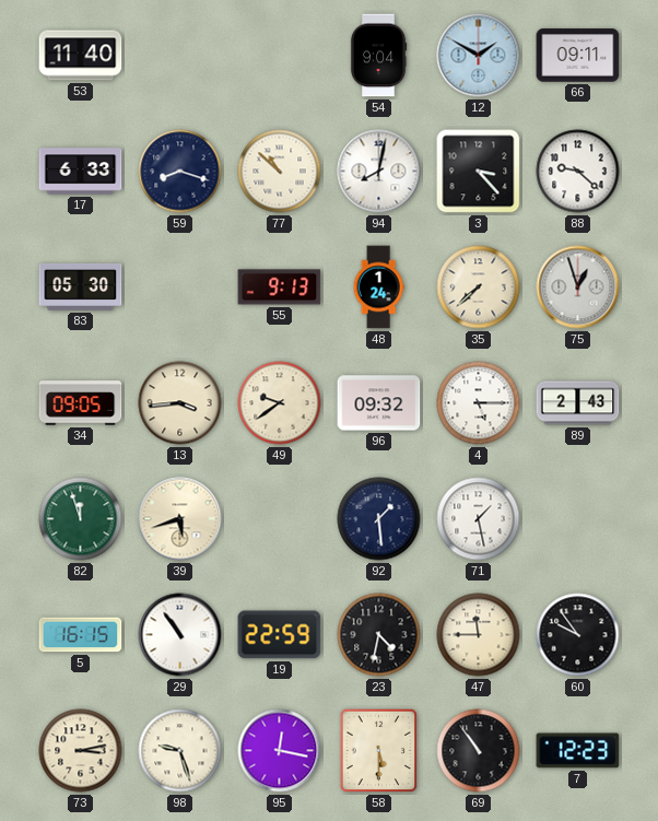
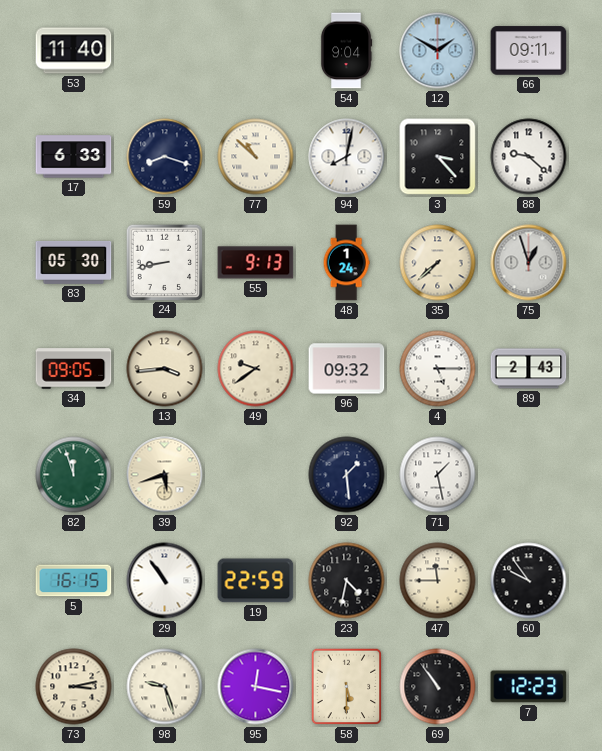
24: none -> 8:43
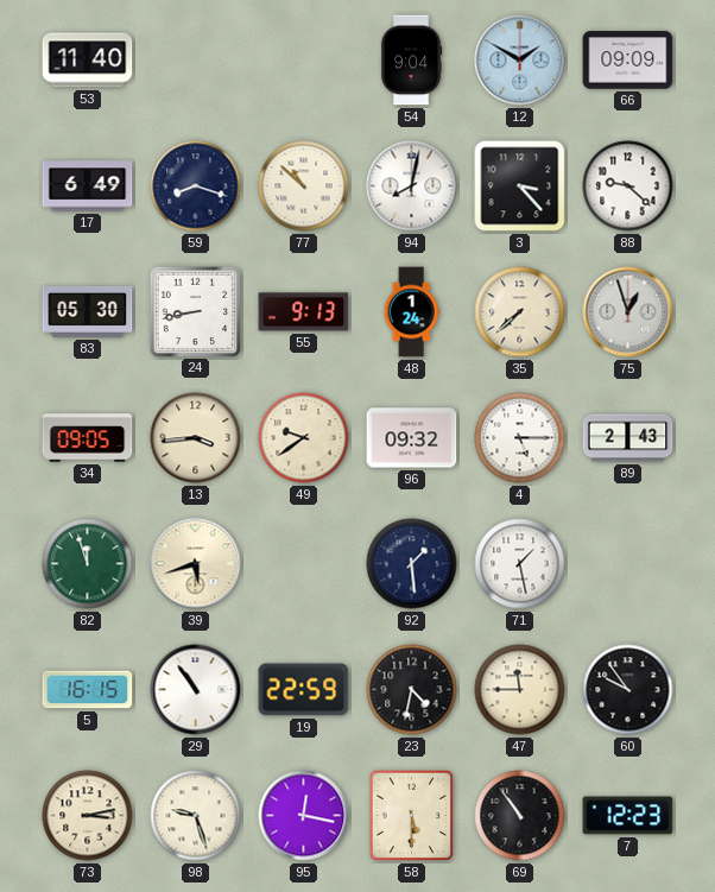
66: 09:11 -> 09:09
17: 6:33 -> 6:49
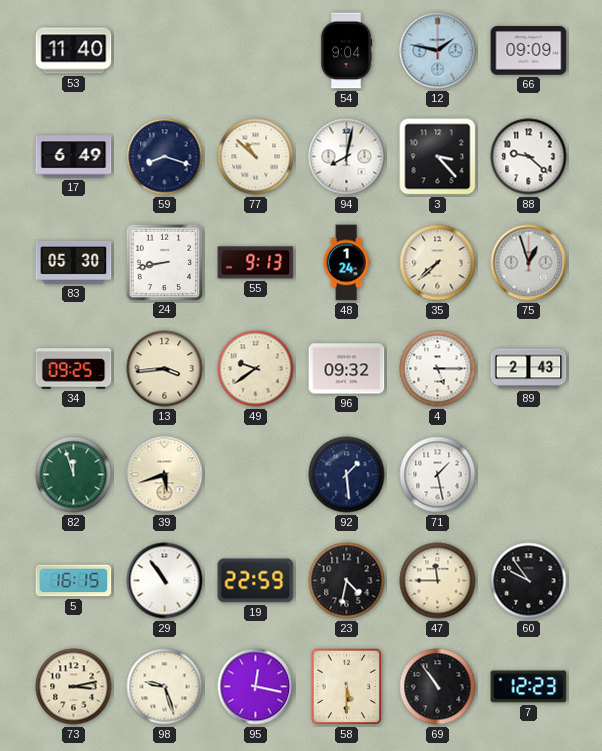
12: 1:50 -> 1:47
34: 09:05 -> 09:25
